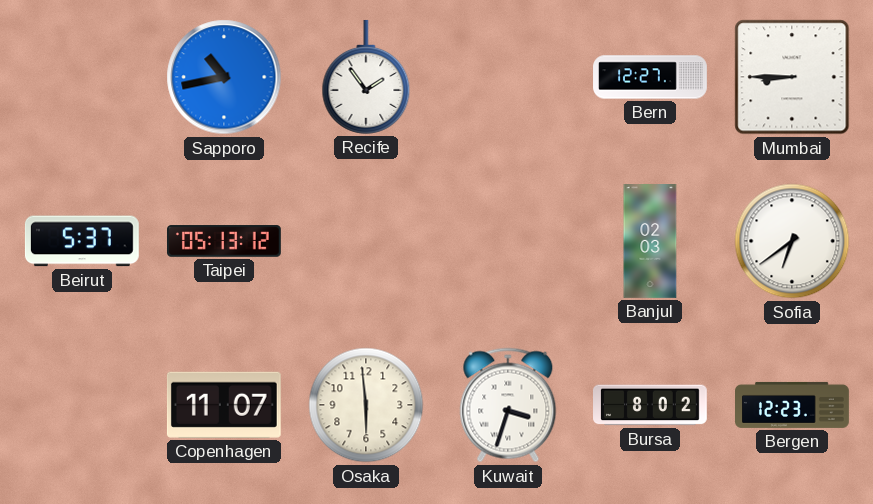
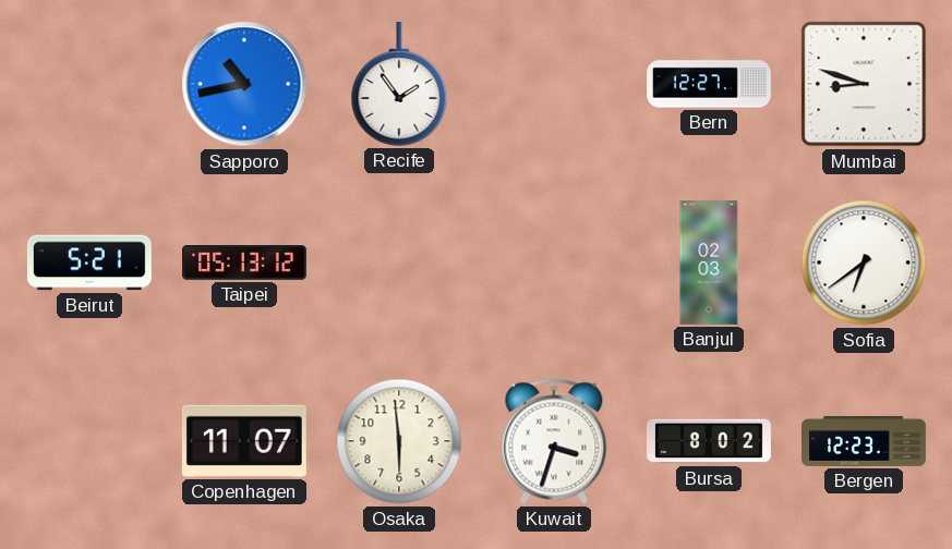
Mumbai: 8:45 -> 8:48
Beirut: 5:37 -> 5:21
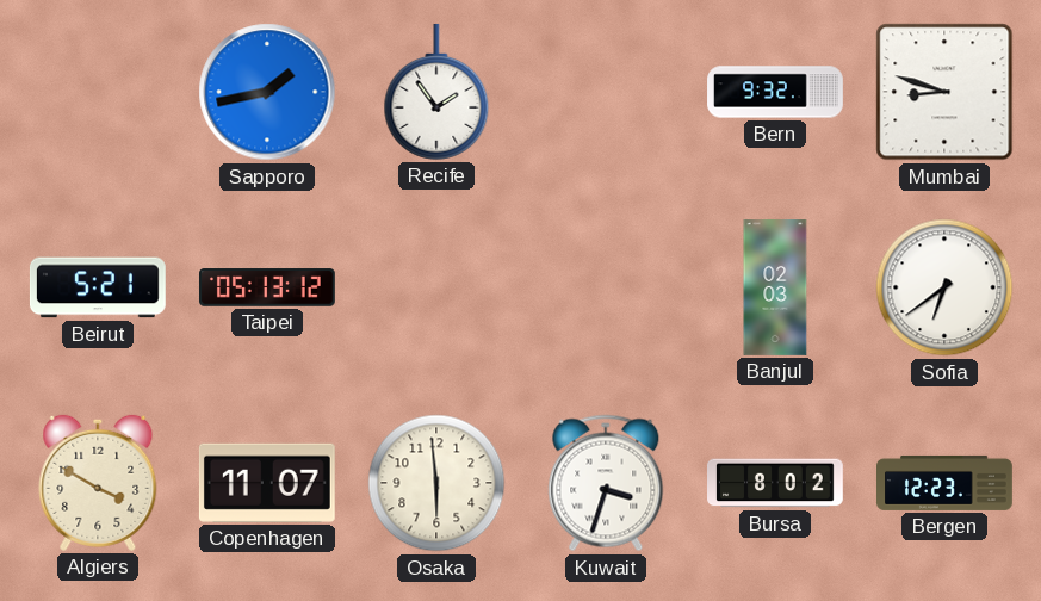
Sapporo: 10:43 -> 1:43
Bern: 12:27 -> 9:32
Algiers: none -> 3:50
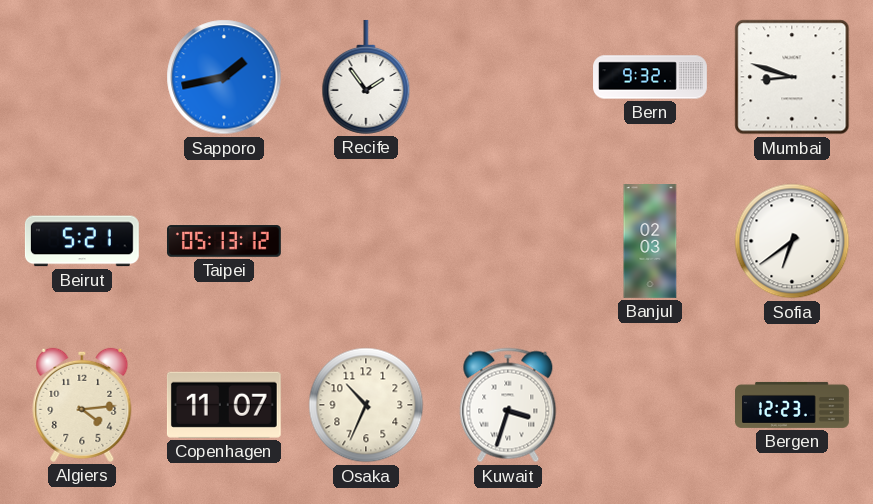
Algiers: 3:50 -> 4:14
Osaka: 5:59 -> 10:34
Bursa: 8:02 -> none
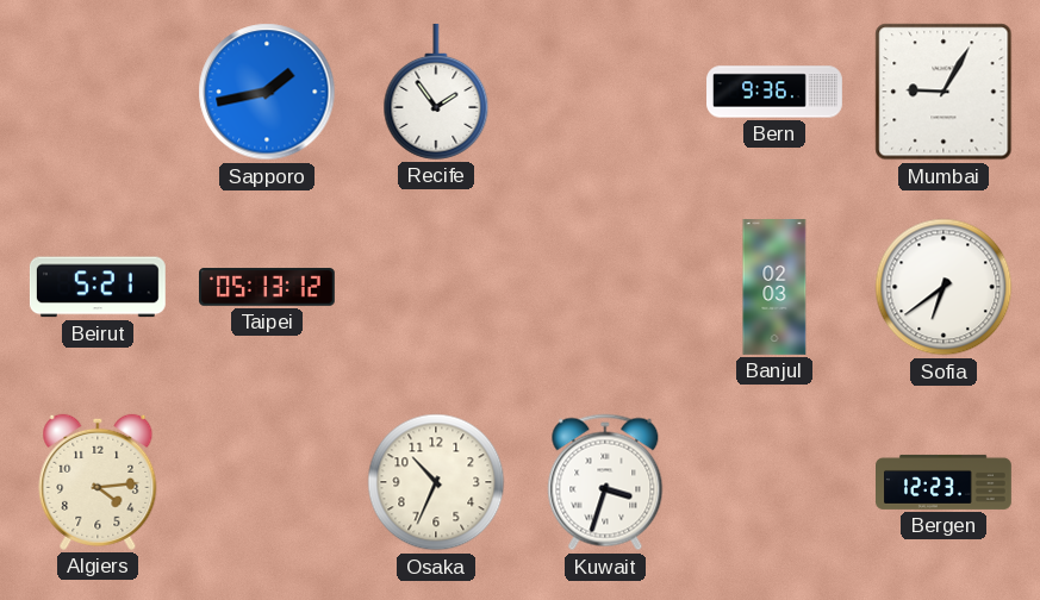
Bern: 9:32 -> 9:36
Mumbai: 8:48 -> 9:05
Copenhagen: 11:07 -> none
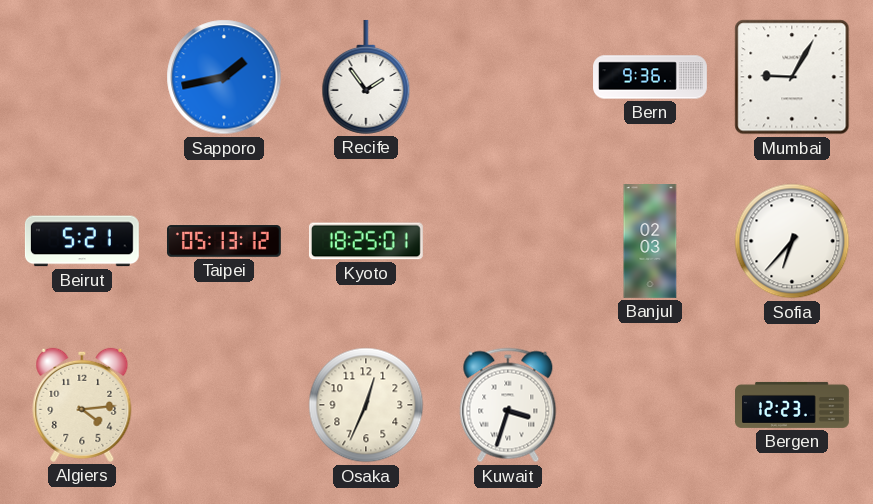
Kyoto: none -> 18:25
Sofia: 6:39 -> 6:37
Osaka: 10:34 -> 12:34
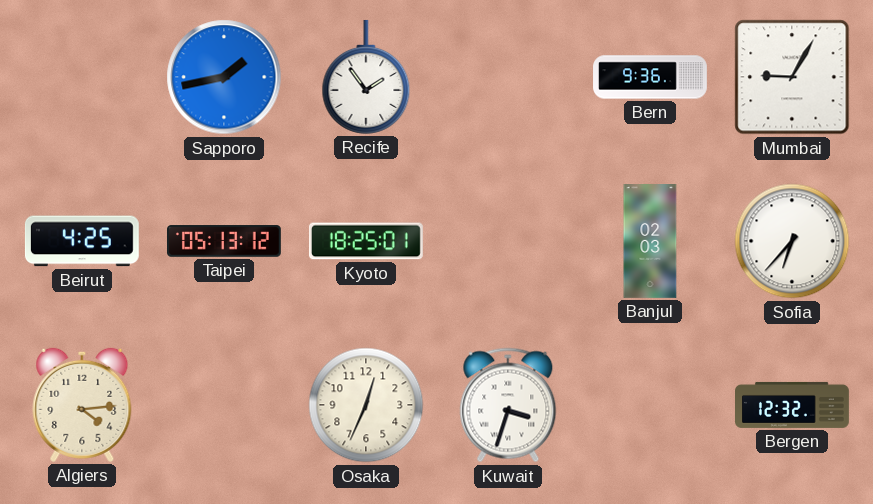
Beirut: 5:21 -> 4:25
Bergen: 12:23 -> 12:32
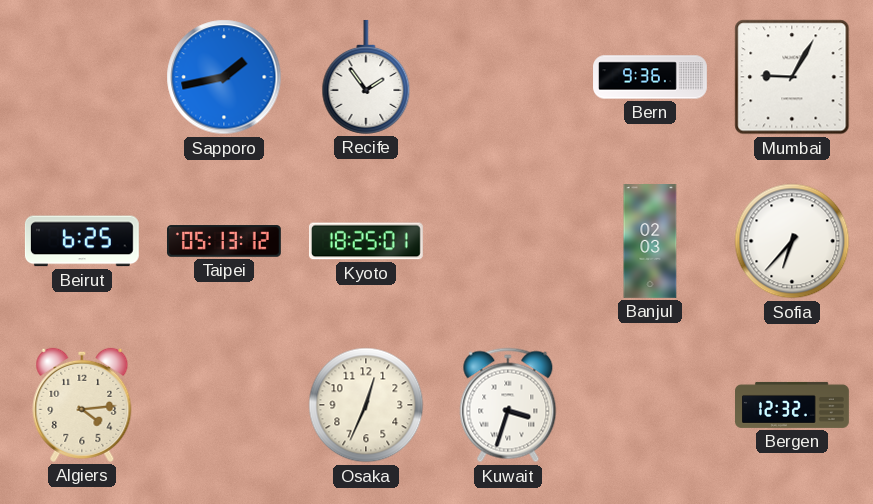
Beirut: 4:25 -> 6:25
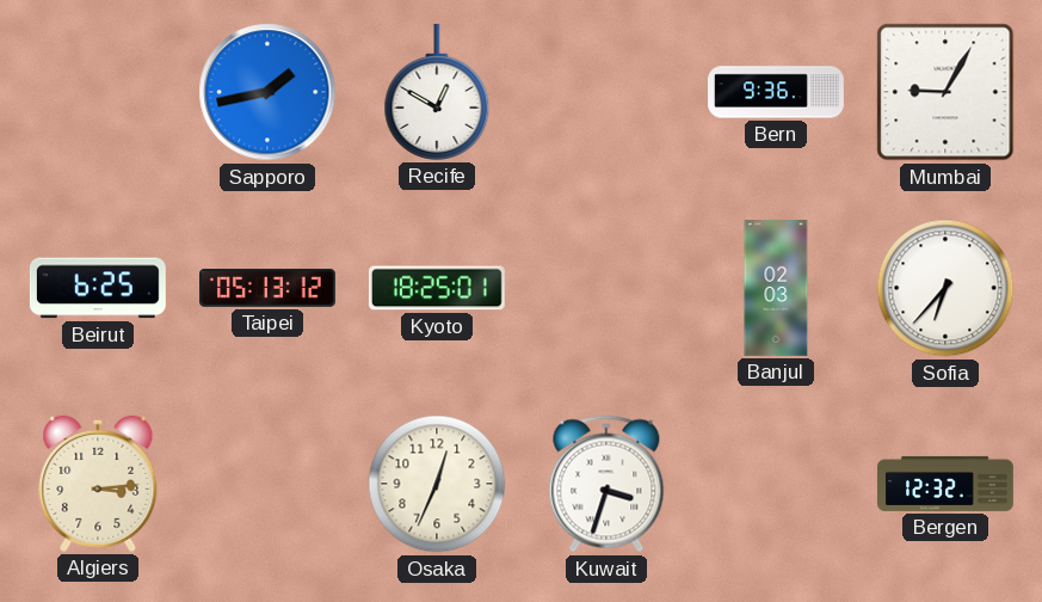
Recife: 1:54 -> 12:50
Algiers: 4:14 -> 3:14
